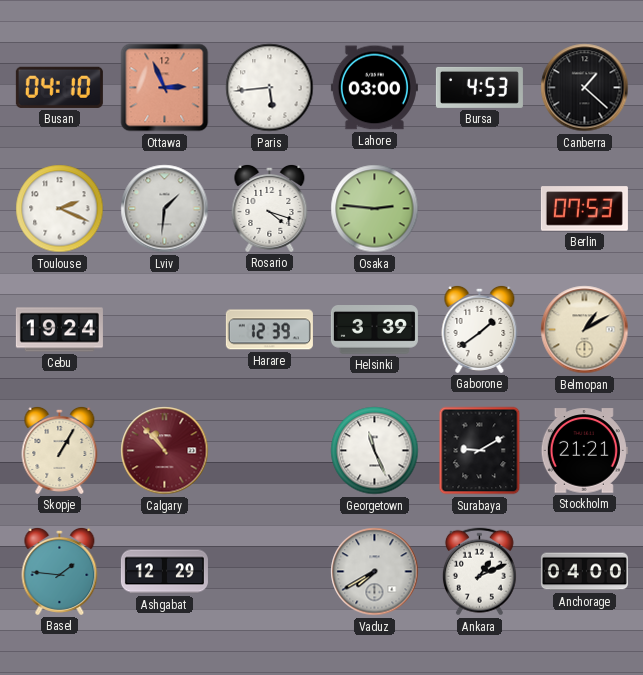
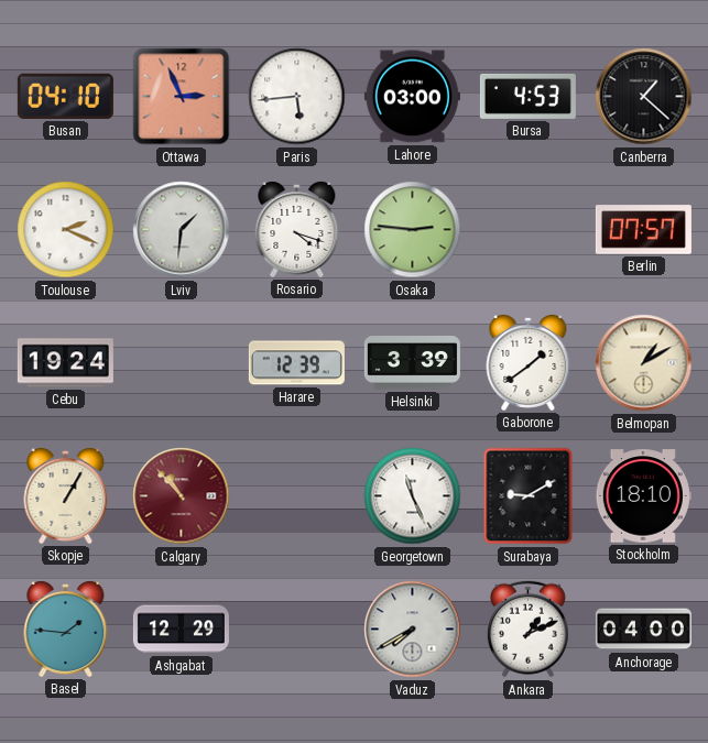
Berlin: 07:53 -> 07:57
Stockholm: 21:21 -> 18:10
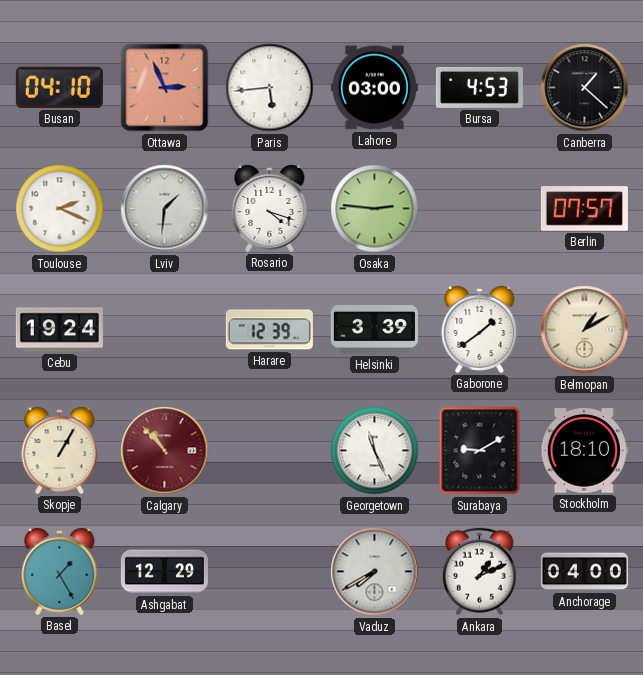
Basel: 1:46 -> 1:25
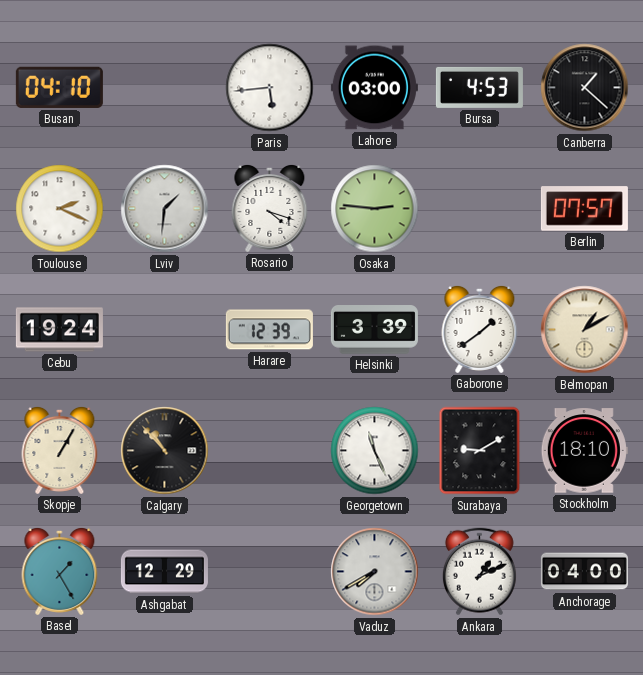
Ottawa: 2:56 -> none
Calgary dial: burgundy -> black
